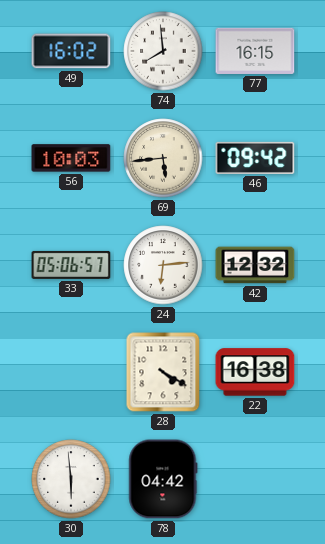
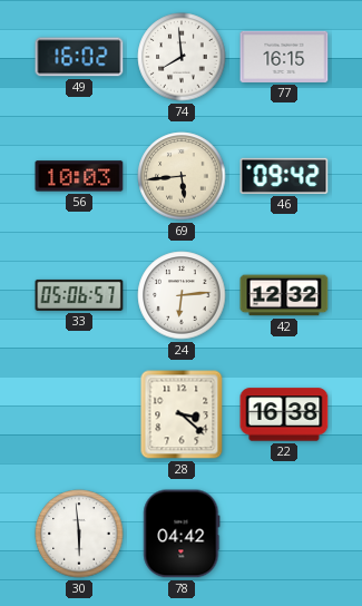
28: 4:20 -> 3:22
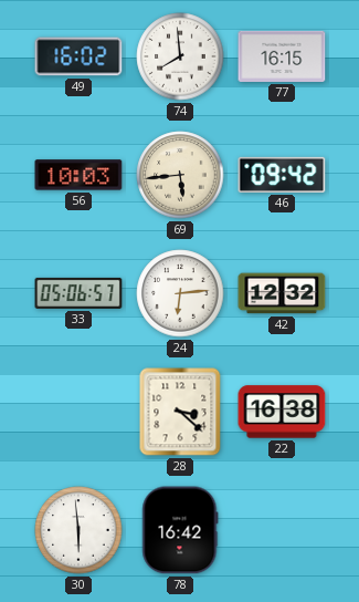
78: 04:42 -> 16:42
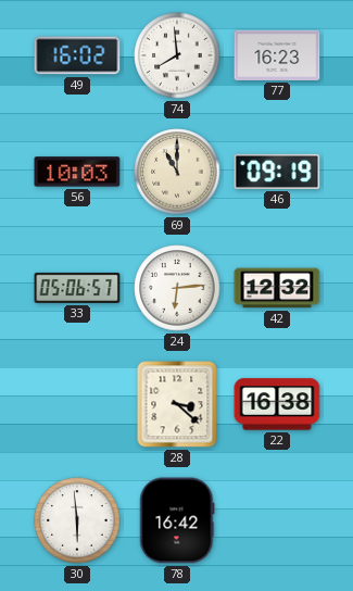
77: 16:15 -> 16:23
69: 5:44 -> 11:00
46: 09:42 -> 09:19
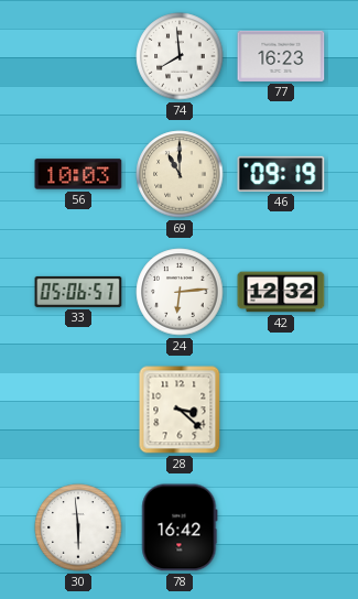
49: 16:02 -> none
22: 16:38 -> none
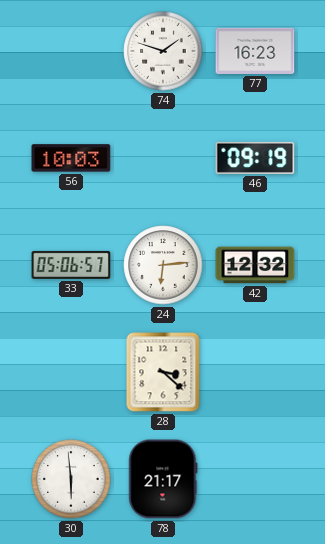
74: 7:59 -> 1:48
69: 11:00 -> none
78: 16:42 -> 21:17
